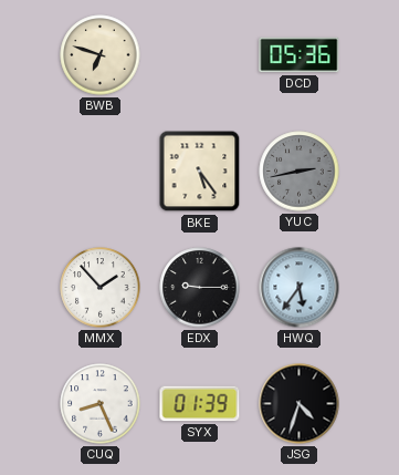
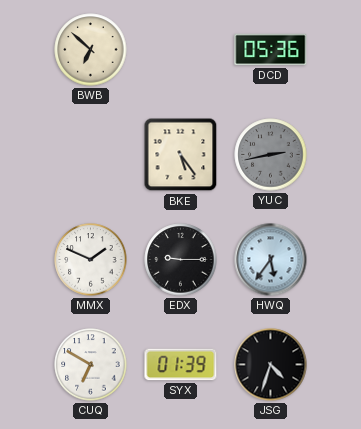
BWB: 6:48 -> 6:52
MMX: 1:53 -> 1:49
CUQ: 8:26 -> 6:50
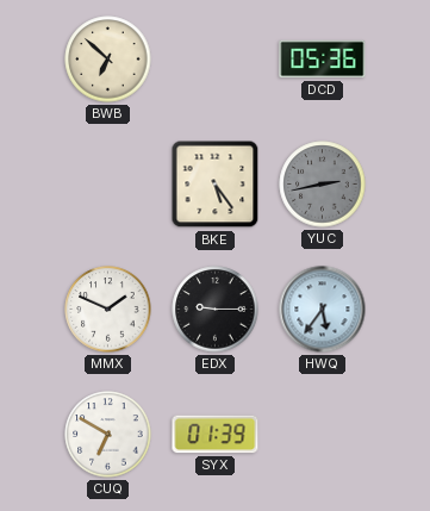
JSG: 4:33 -> none
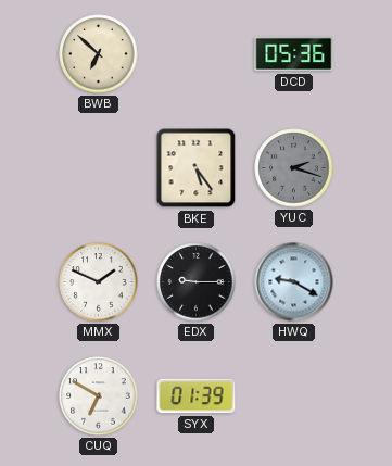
YUC: 2:43 -> 2:18
HWQ: 5:36 -> 9:20
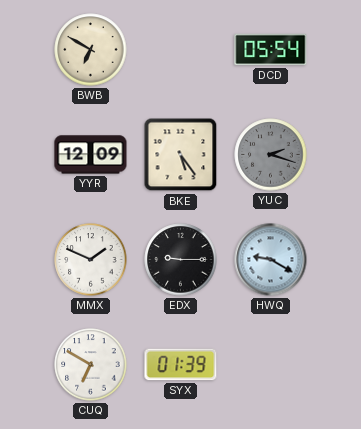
BWB: 6:52 -> 6:50
DCD: 05:36 -> 05:54
YYR: none -> 12:09
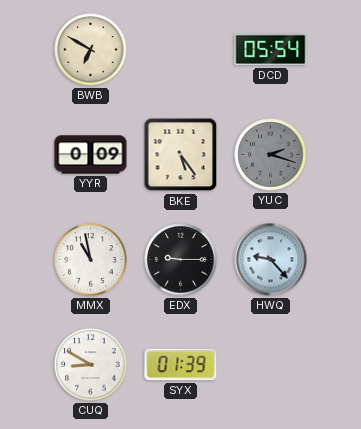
YYR: 12:09 -> 0:09
MMX: 1:49 -> 10:58
HWQ: 9:20 -> 9:23
CUQ: 6:50 -> 8:50
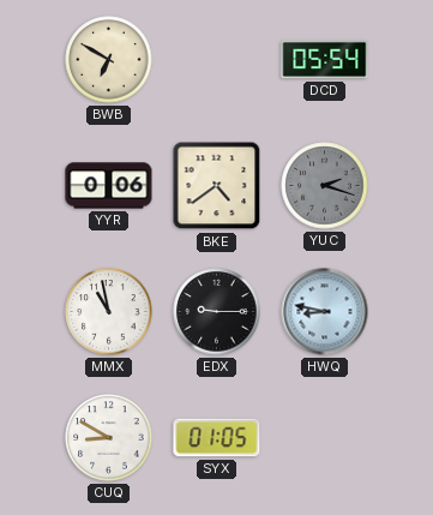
YYR: 0:09 -> 0:06
BKE: 5:24 -> 4:39
HWQ: 9:23 -> 8:47
SYX: 01:39 -> 01:05
